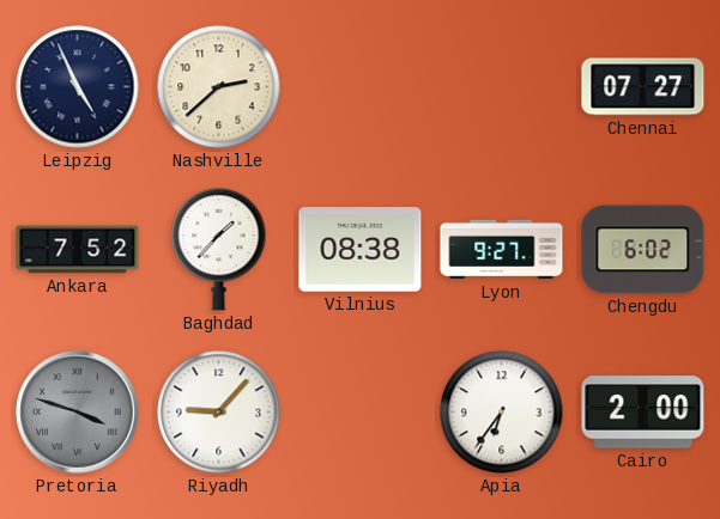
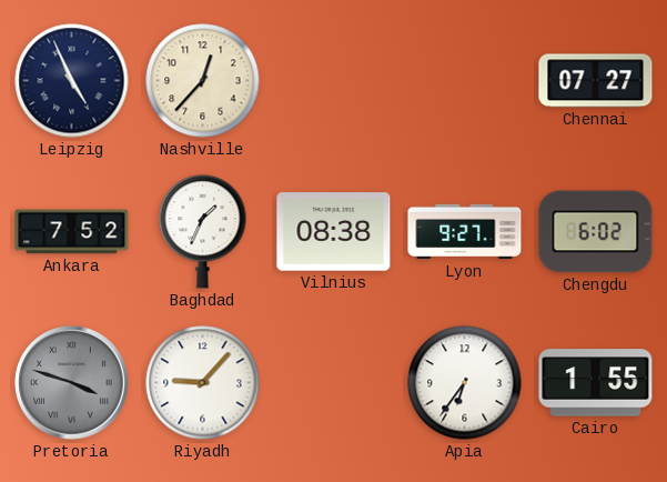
Nashville: 2:38 -> 12:37
Baghdad: 1:37 -> 1:34
Cairo: 2:00 -> 1:55
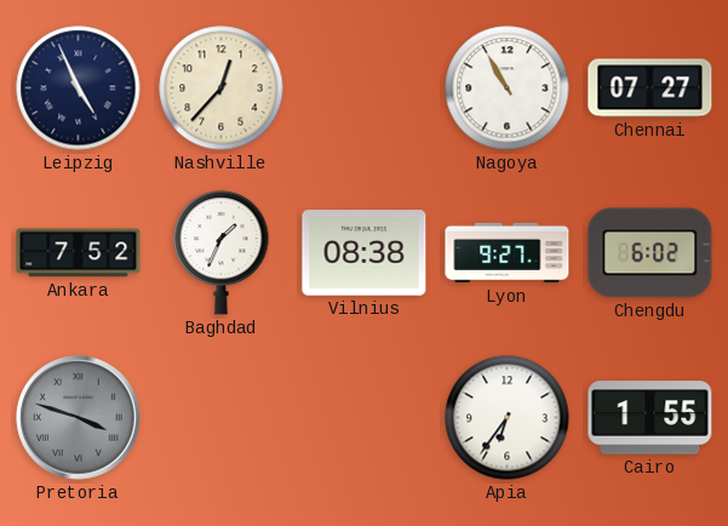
Nagoya: none -> 10:55
Riyadh: 9:07 -> none
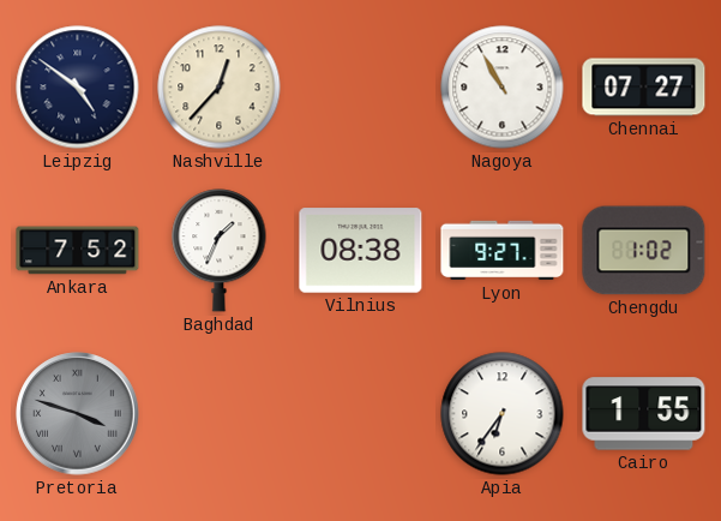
Leipzig: 4:56 -> 4:51
Chengdu: 6:02 -> 1:02
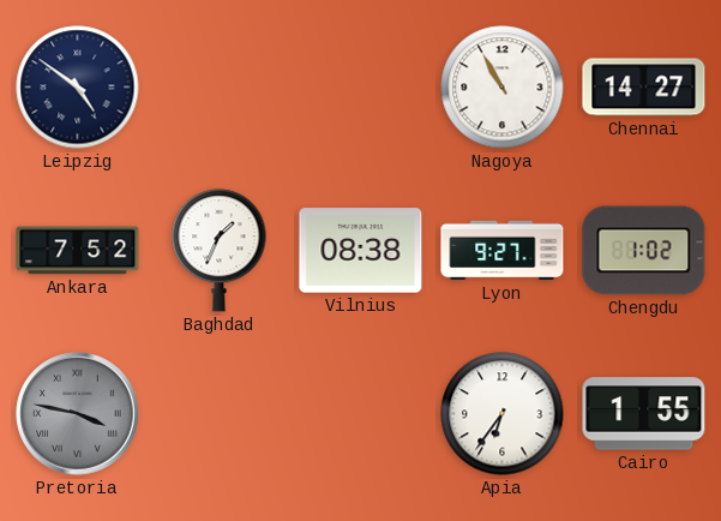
Nashville: 12:37 -> none
Chennai: 07:27 -> 14:27
Pretoria: 3:48 -> 3:47
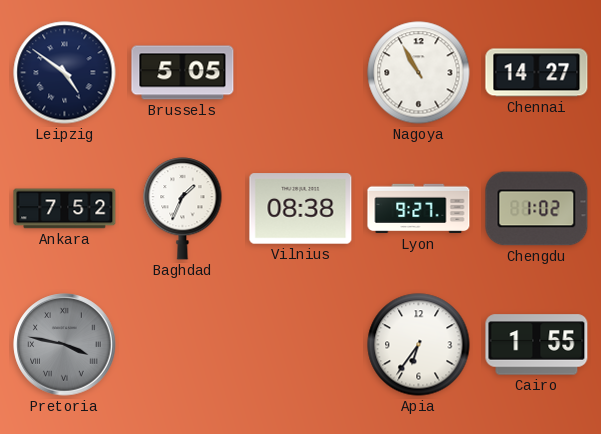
Brussels: none -> 5:05
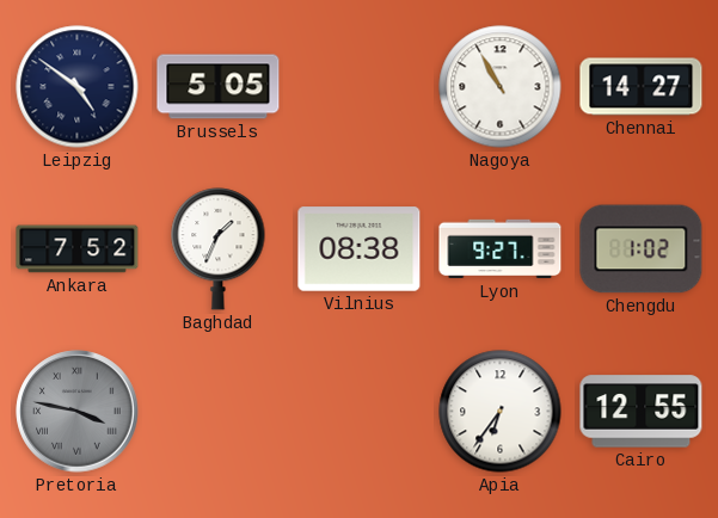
Cairo: 1:55 -> 12:55
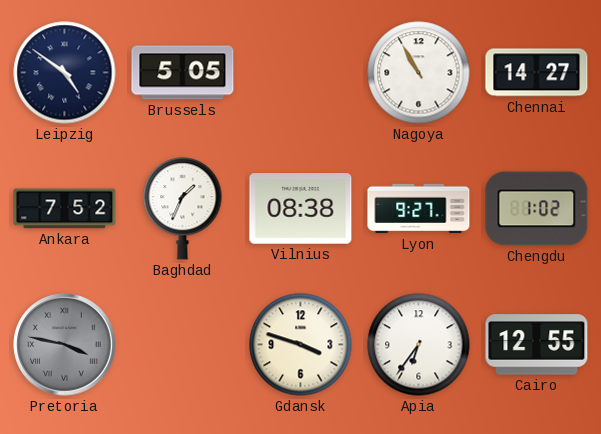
Gdansk: none -> 3:48
